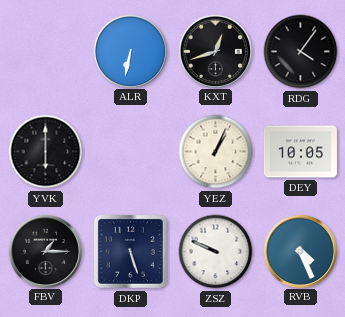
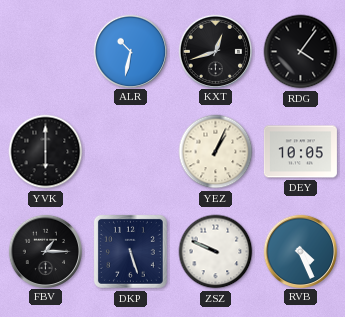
ALR: 6:32 -> 10:32
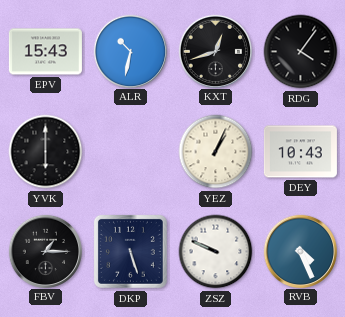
EPV: none -> 15:43
DEY: 10:05 -> 10:43
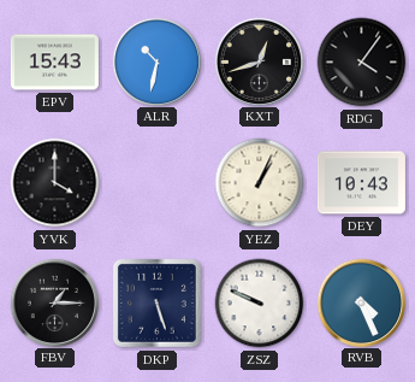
YVK: 6:00 -> 4:00
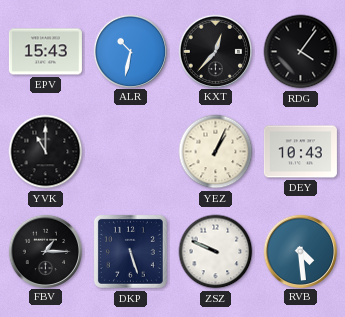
KXT: 12:42 -> 12:37
YVK: 4:00 -> 11:00
RVB: 4:26 -> 4:29
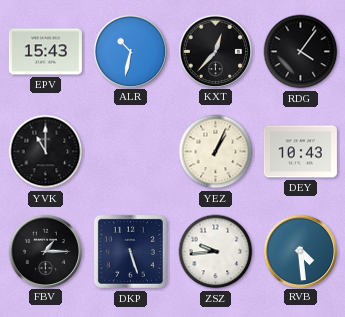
ZSZ: 9:49 -> 9:44
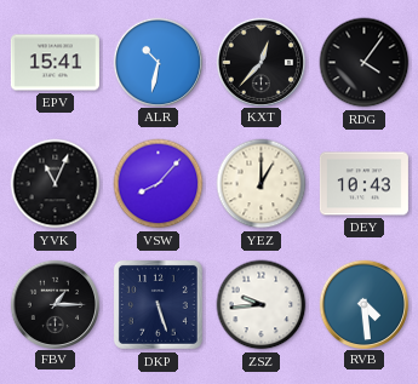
EPV: 15:43 -> 15:41
YVK: 11:00 -> 11:04
VSW: none -> 8:07
YEZ: 1:04 -> 1:00
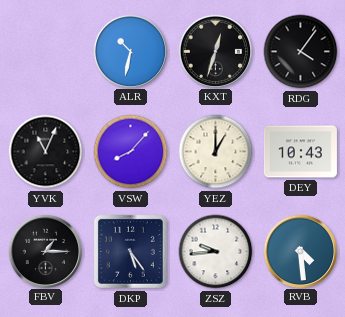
EPV: 15:41 -> none
KXT: 12:37 -> 12:33
DKP: 5:27 -> 5:24
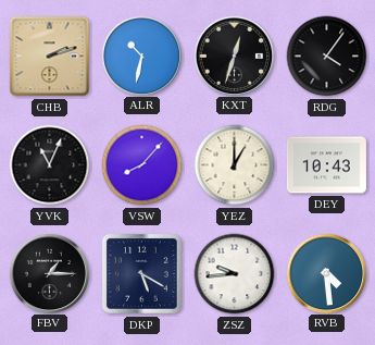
CHB: none -> 2:12
DKP: 5:24 -> 5:20
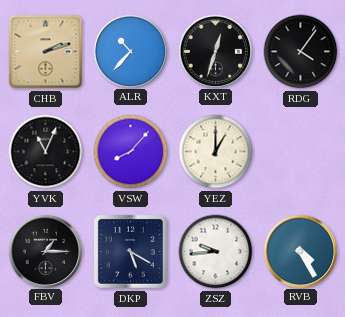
ALR: 10:32 -> 10:37
DEY: 10:43 -> none
RVB: 4:29 -> 4:25
